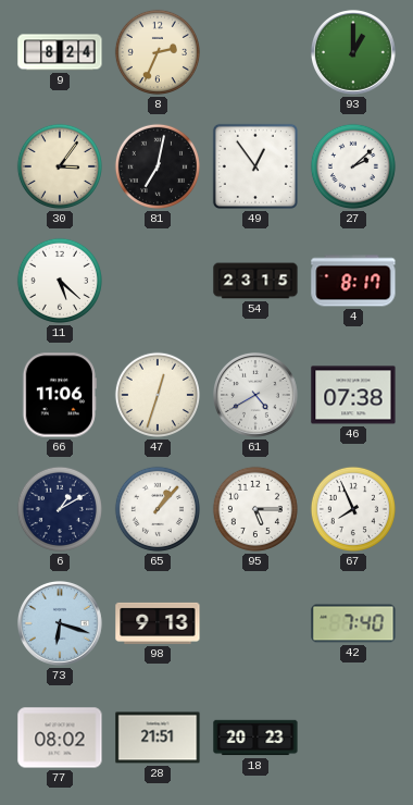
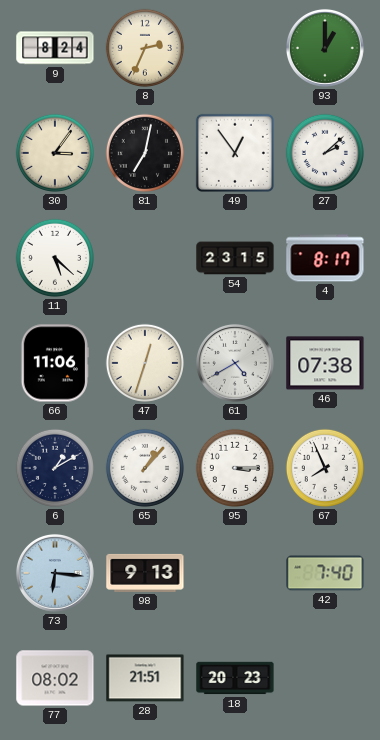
95: 5:15 -> 3:15
73: 6:18 -> 6:16
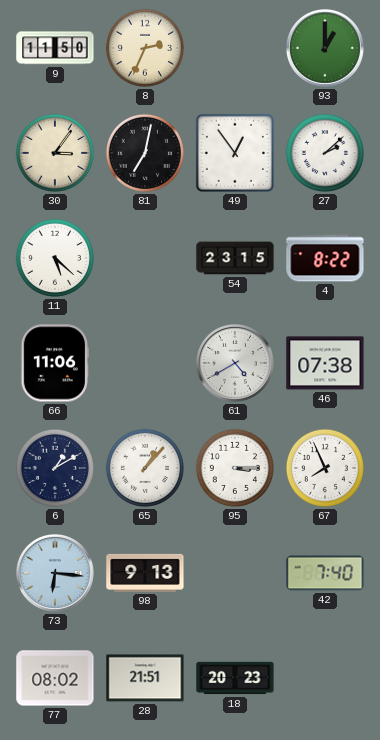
9: 8:24 -> 11:50
4: 8:17 -> 8:22
47: 12:33 -> none
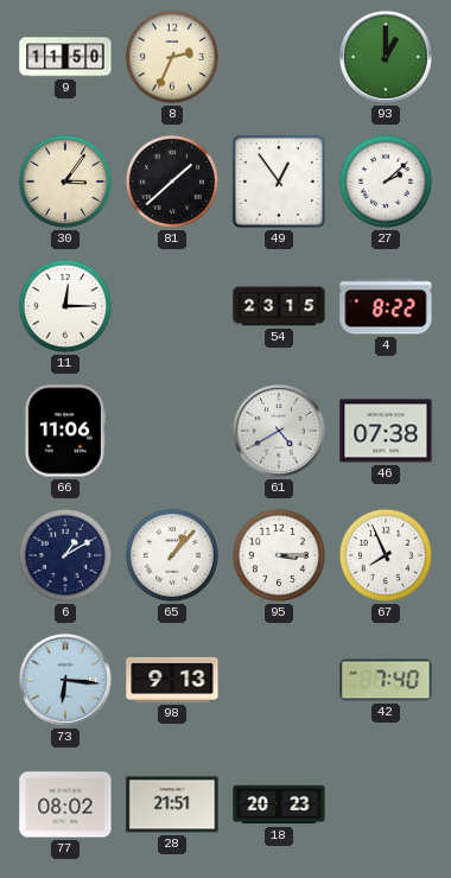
81: 7:02 -> 1:38
11: 5:22 -> 12:15
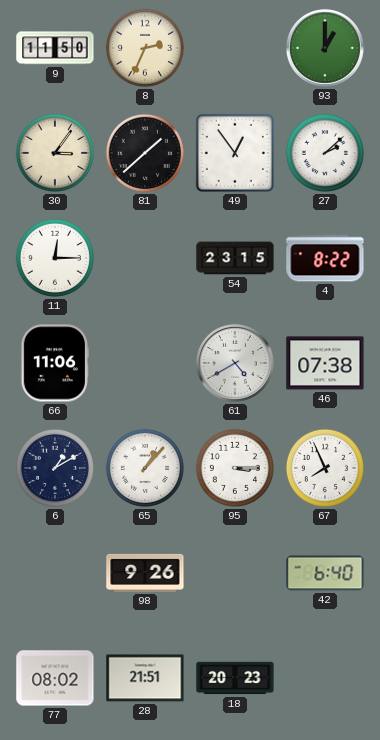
73: 6:16 -> none
98: 9:13 -> 9:26
42: 7:40 -> 6:40
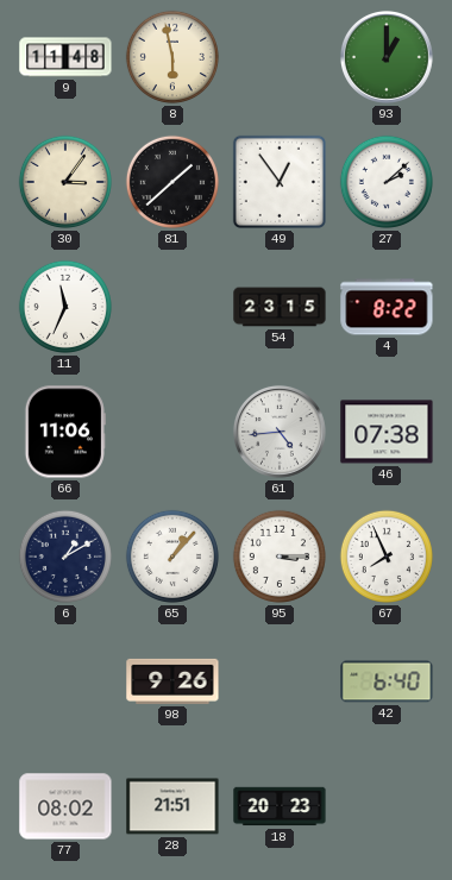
9: 11:50 -> 11:48
8: 2:34 -> 5:58
11: 12:15 -> 11:34
61: 4:40 -> 4:44
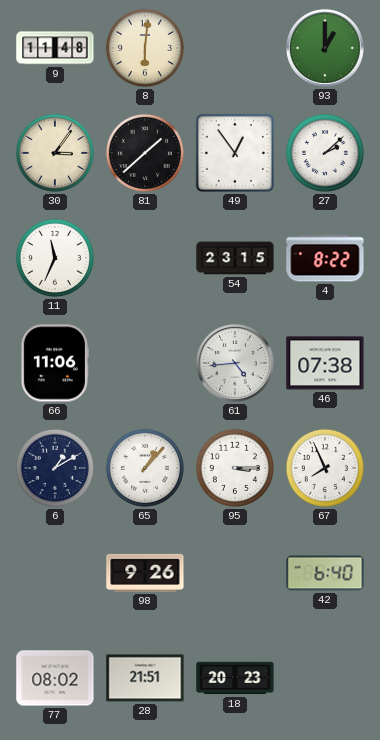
8: 5:58 -> 6:01
